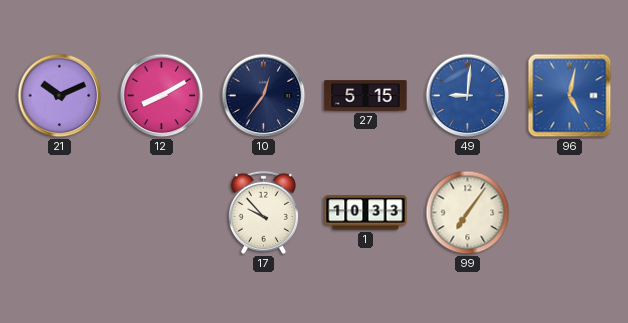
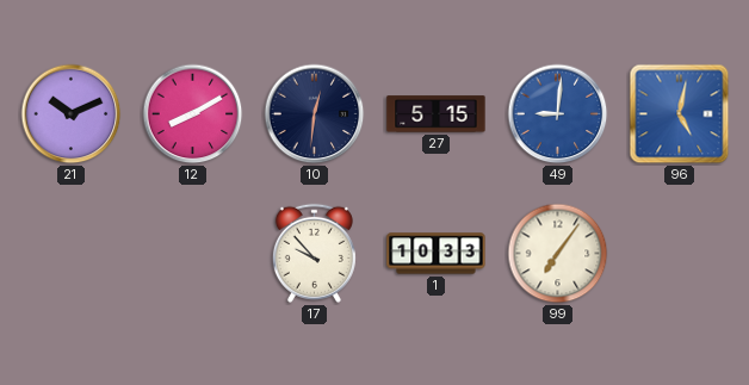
10: 12:36 -> 12:31
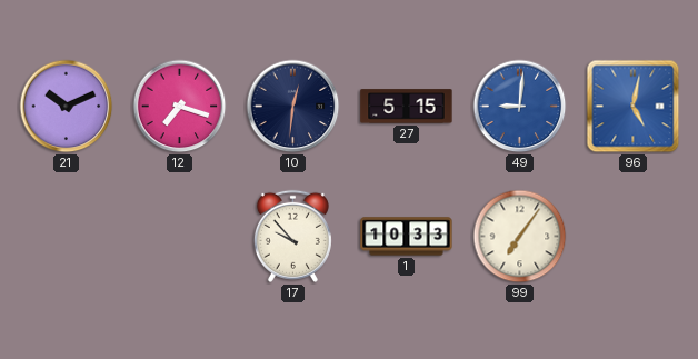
12: 8:10 -> 7:18
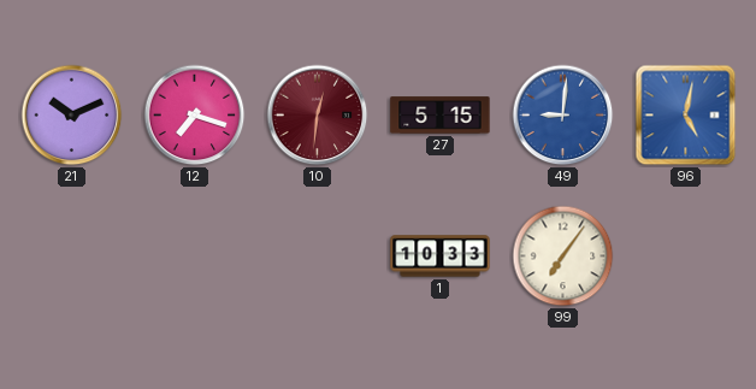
10 dial: navy -> burgundy
17: 9:53 -> none
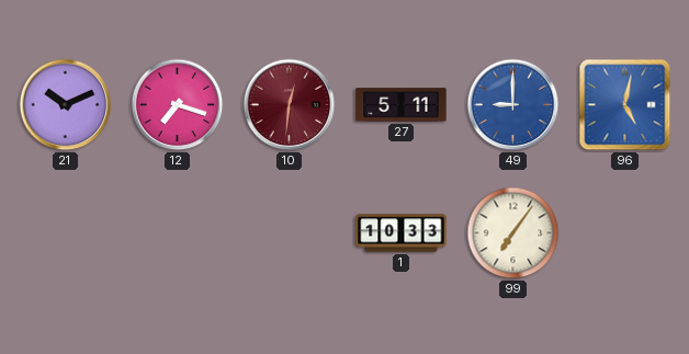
27: 5:15 -> 5:11
49: 9:01 -> 9:00
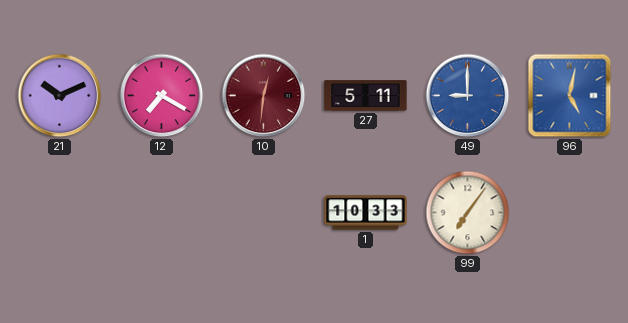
12: 7:18 -> 7:20
